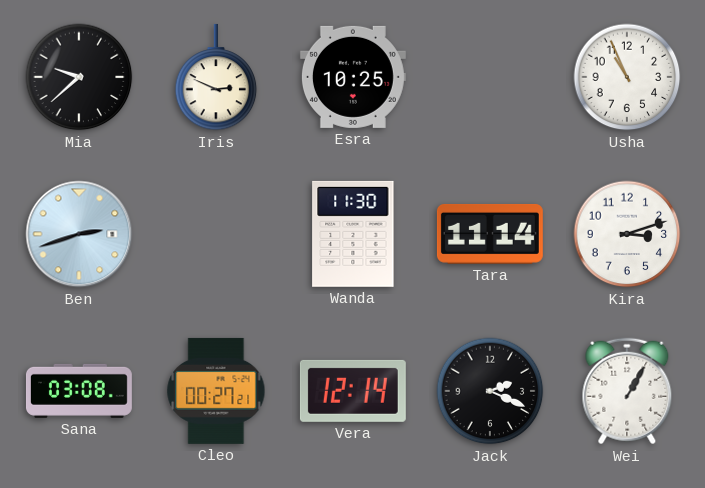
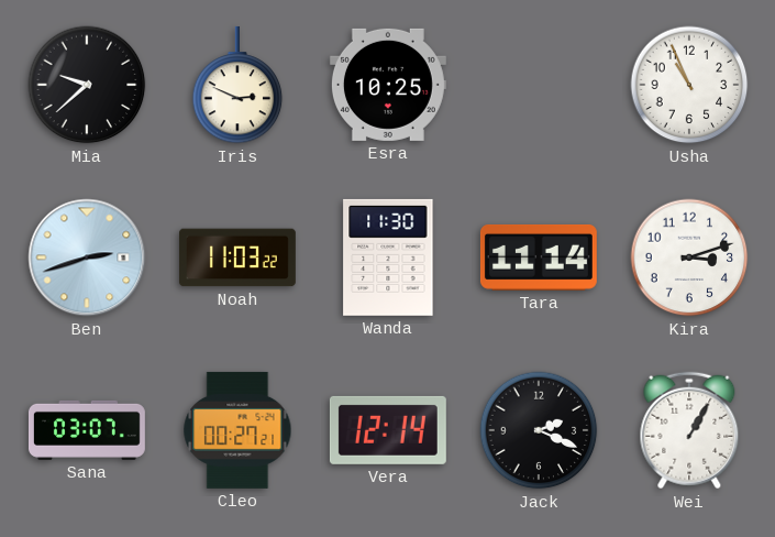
Noah: none -> 11:03
Sana: 03:08 -> 03:07
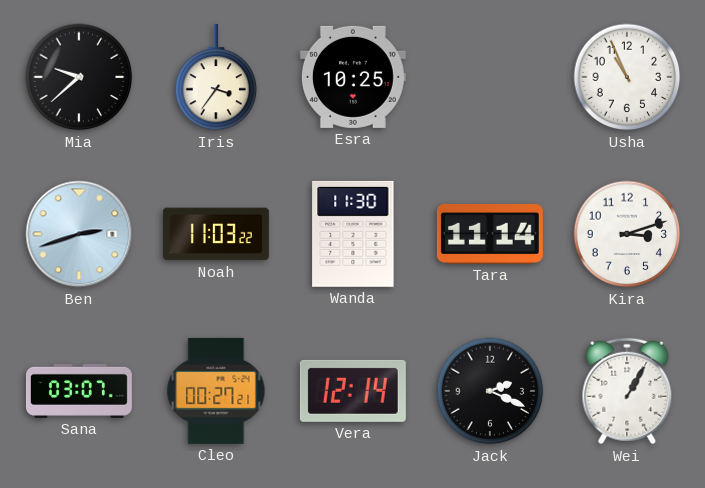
Iris: 2:49 -> 3:36
